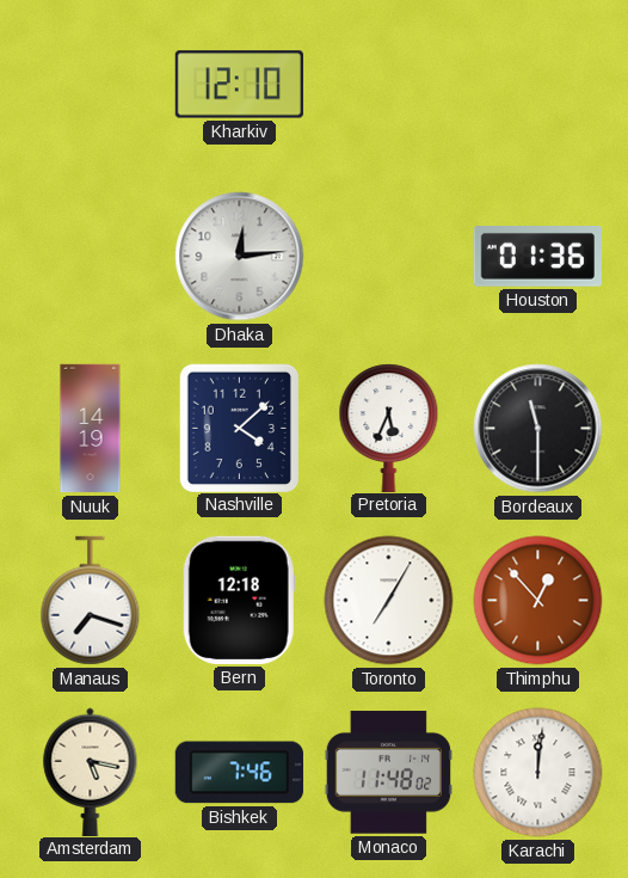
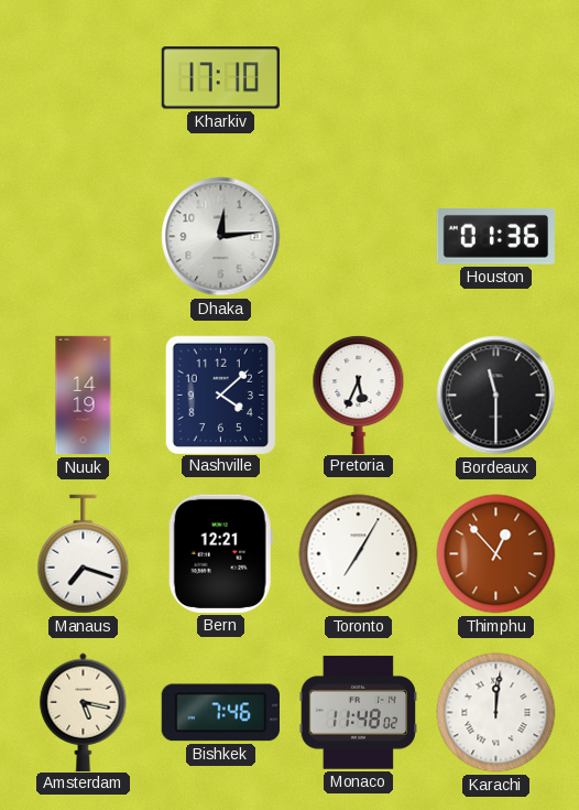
Kharkiv: 12:10 -> 17:10
Bern: 12:18 -> 12:21
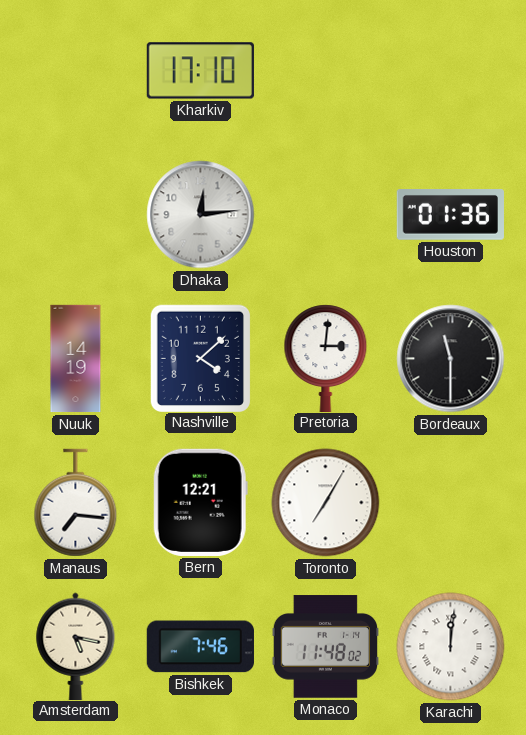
Pretoria: 5:34 -> 3:01
Manaus: 7:18 -> 7:16
Thimphu: 12:53 -> none
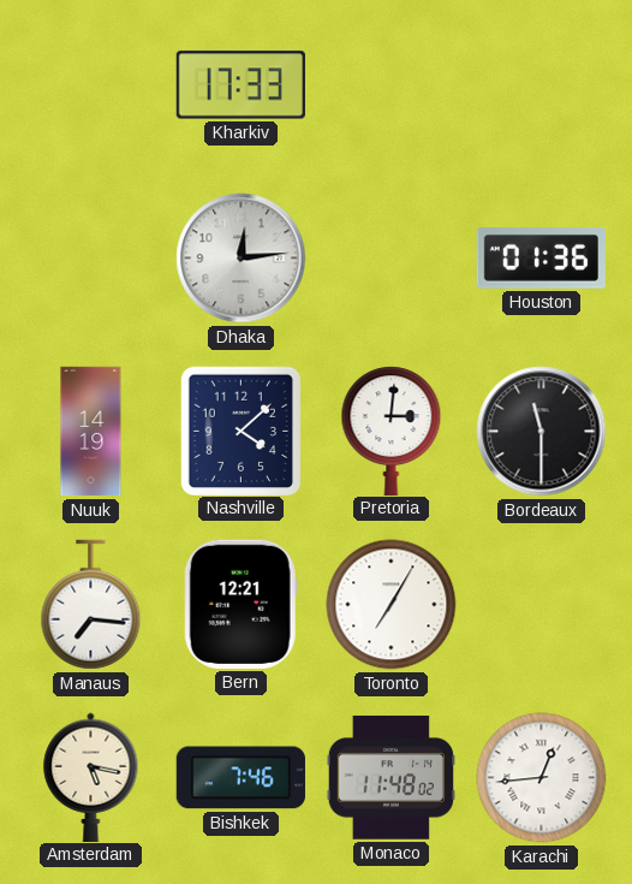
Kharkiv: 17:10 -> 17:33
Karachi: 12:01 -> 12:44
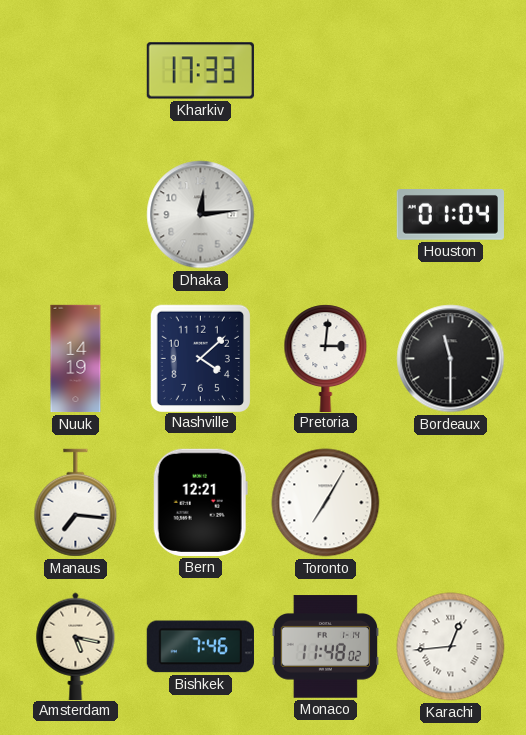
Houston: 01:36 -> 01:04
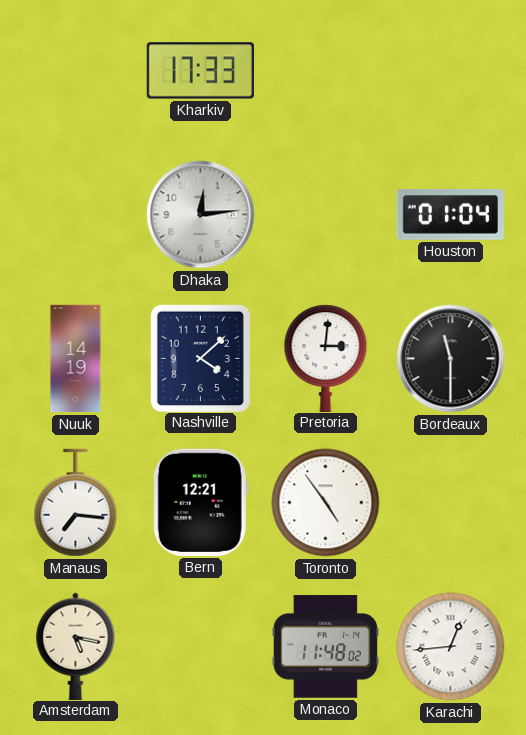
Toronto: 7:05 -> 4:54
Bishkek: 7:46 -> none
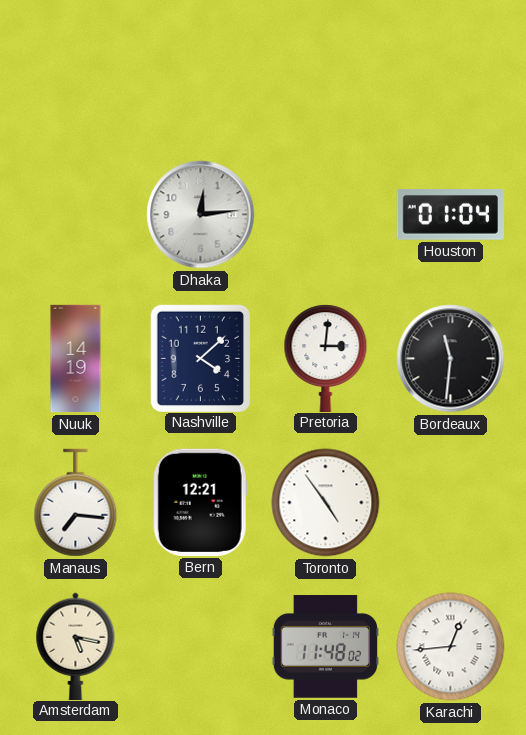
Kharkiv: 17:33 -> none
Bordeaux: 11:30 -> 11:31
